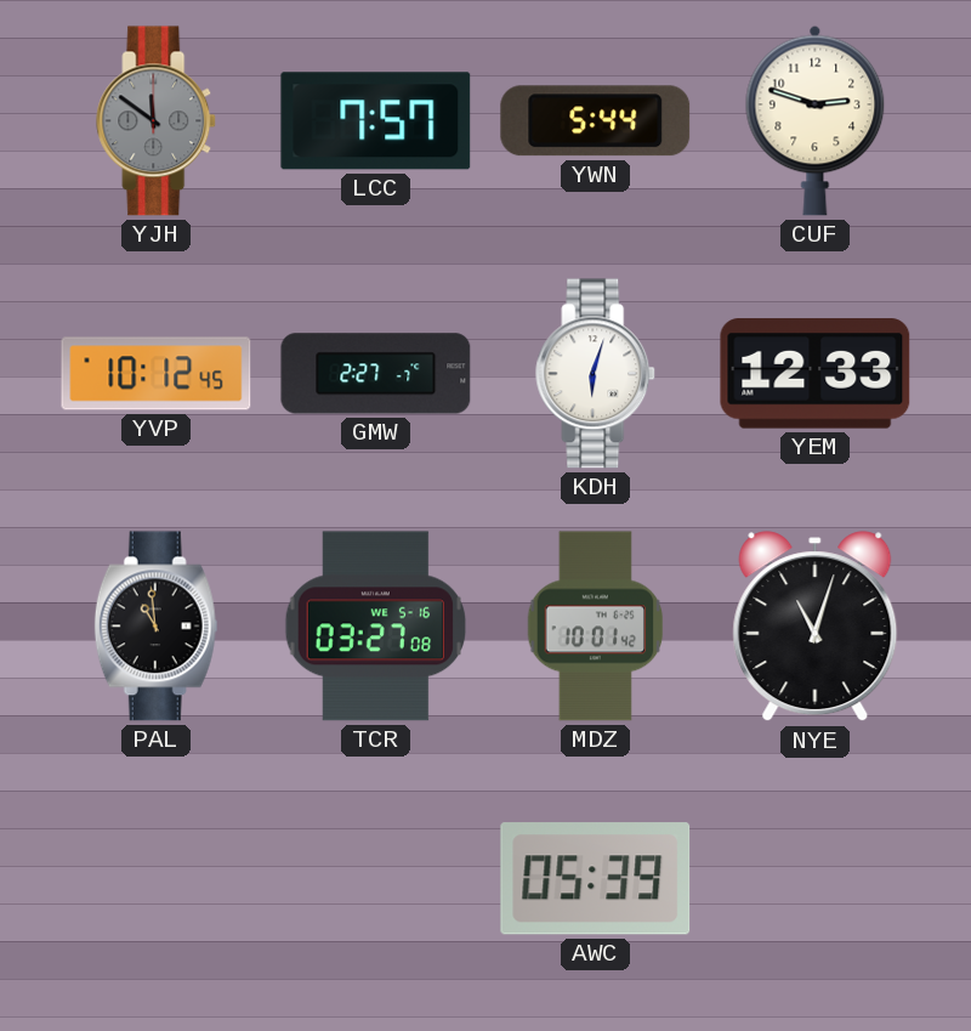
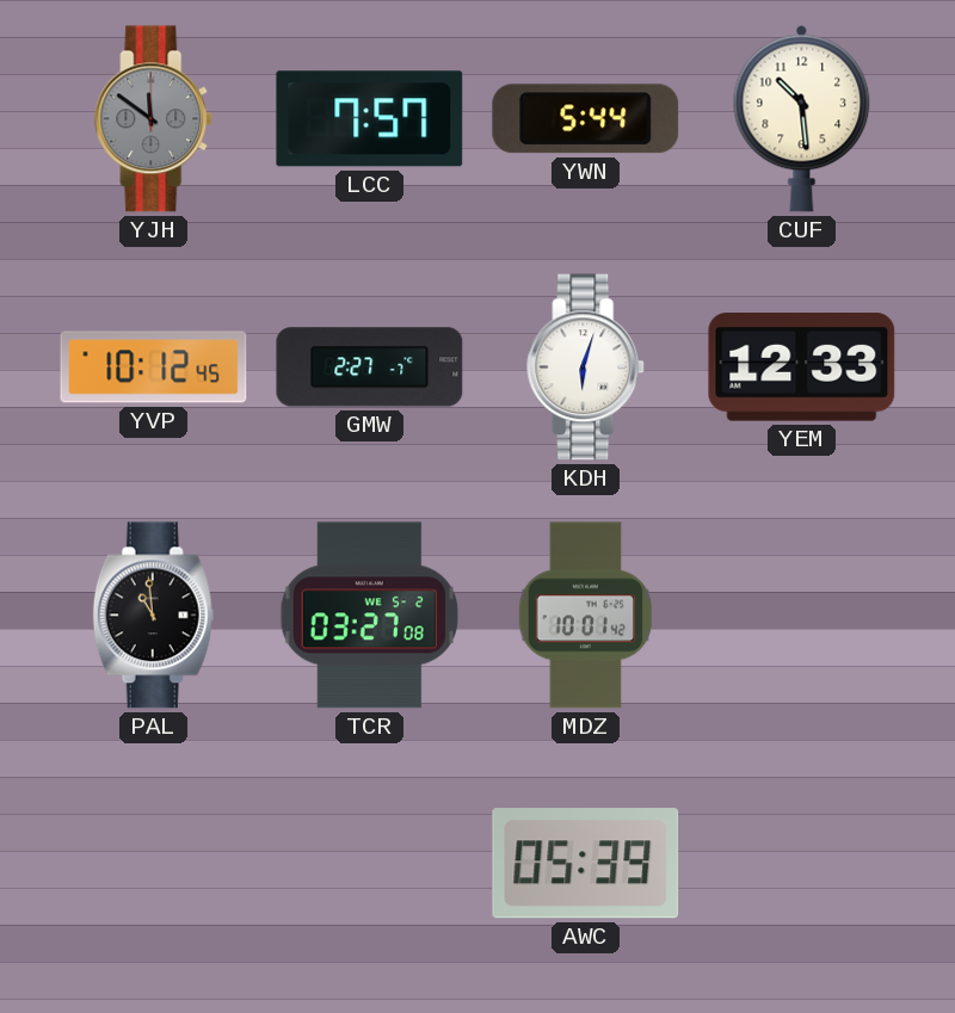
CUF: 2:48 -> 10:29
TCR date: WE 5-16 -> WE 5-2
NYE: 11:03 -> none
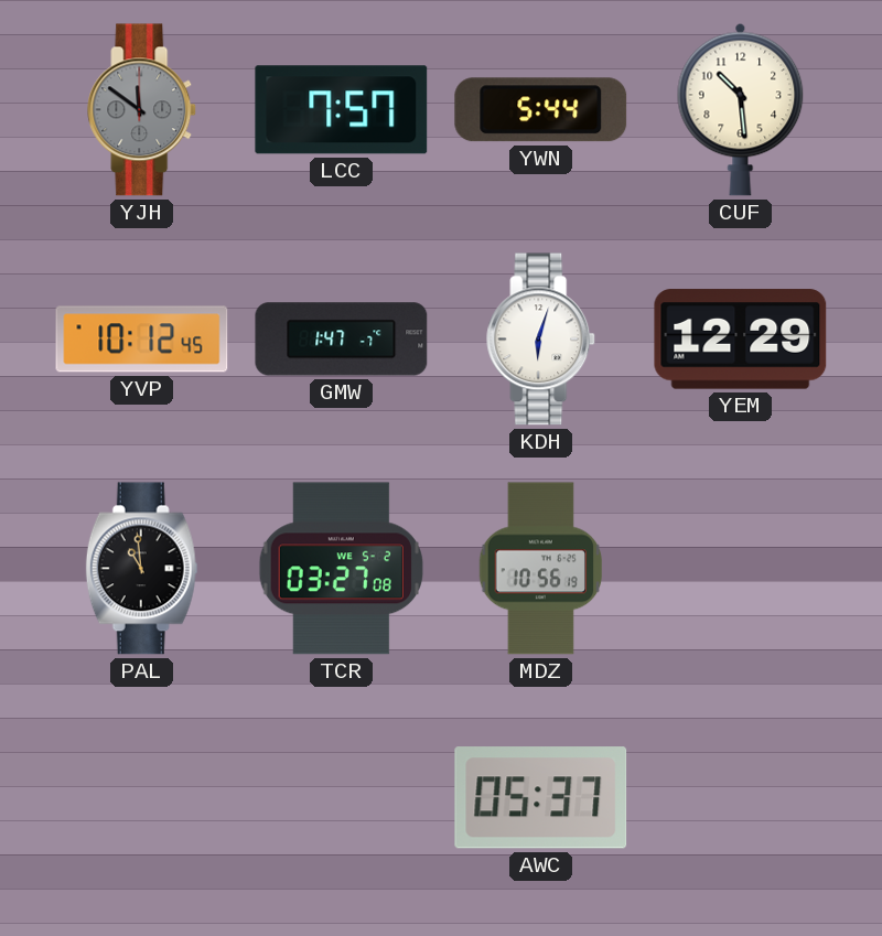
GMW: 2:27 -> 1:47
YEM: 12:33 -> 12:29
MDZ: 10:01 -> 10:56
AWC: 05:39 -> 05:37
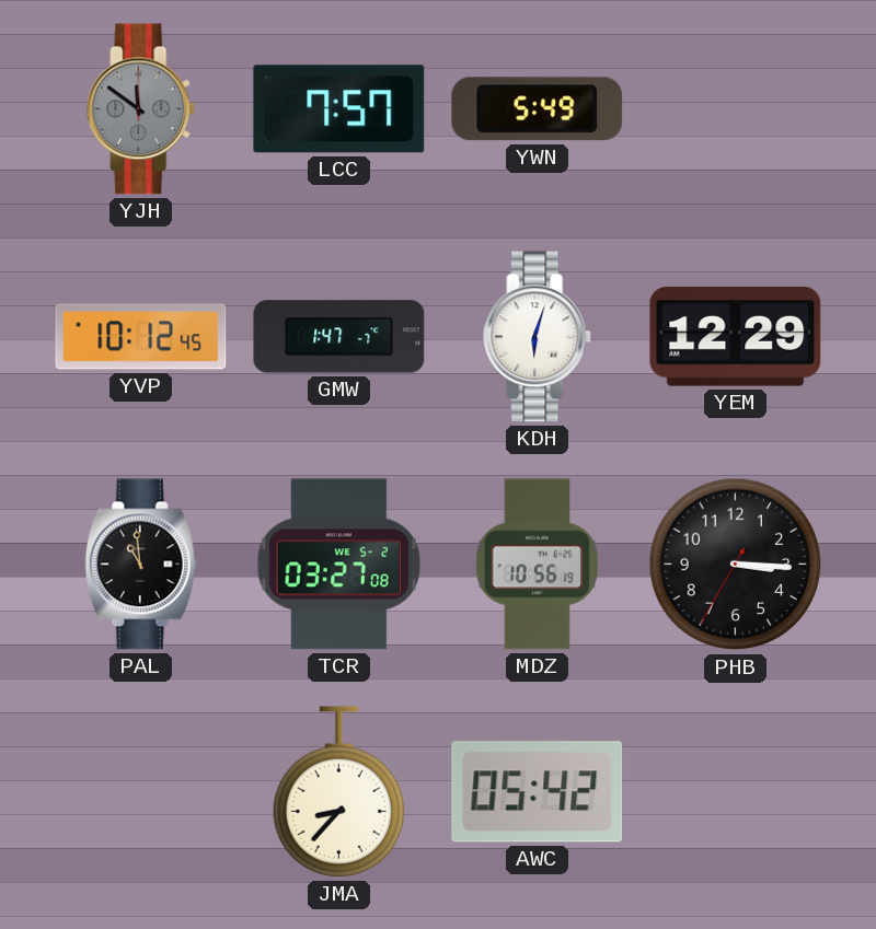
YWN: 5:44 -> 5:49
CUF: 10:29 -> none
PHB: none -> 3:15
JMA: none -> 8:37
AWC: 05:37 -> 05:42
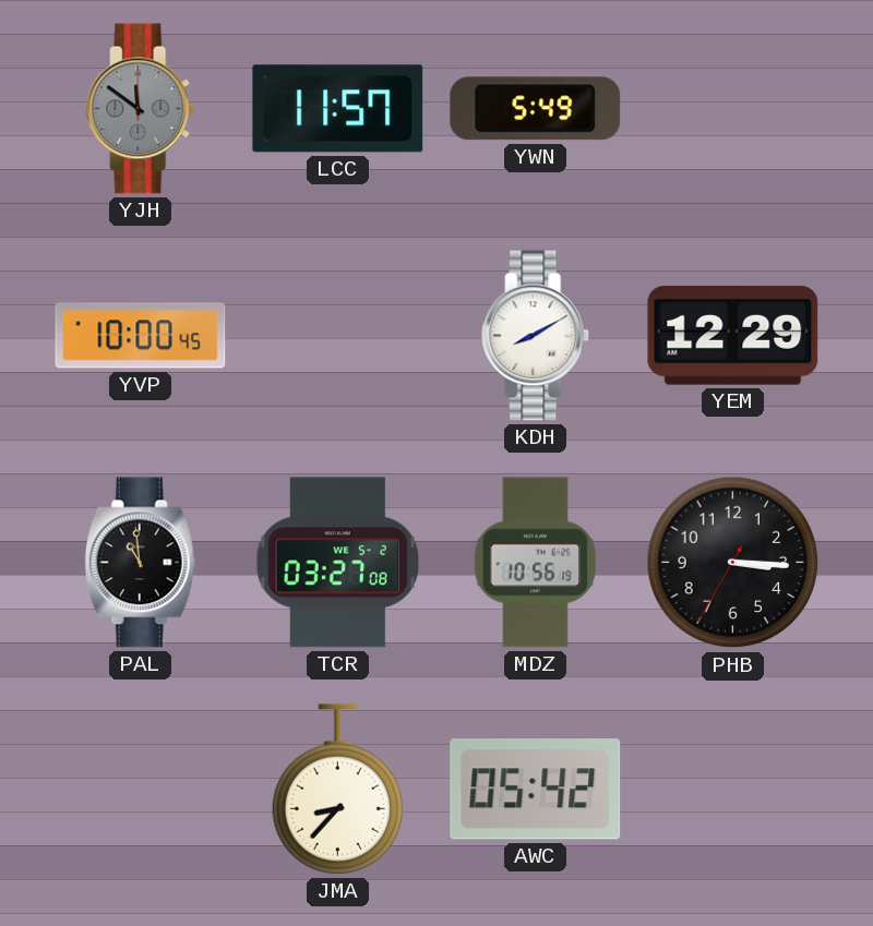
LCC: 7:57 -> 11:57
YVP: 10:12 -> 10:00
GMW: 1:47 -> none
KDH: 6:03 -> 8:10
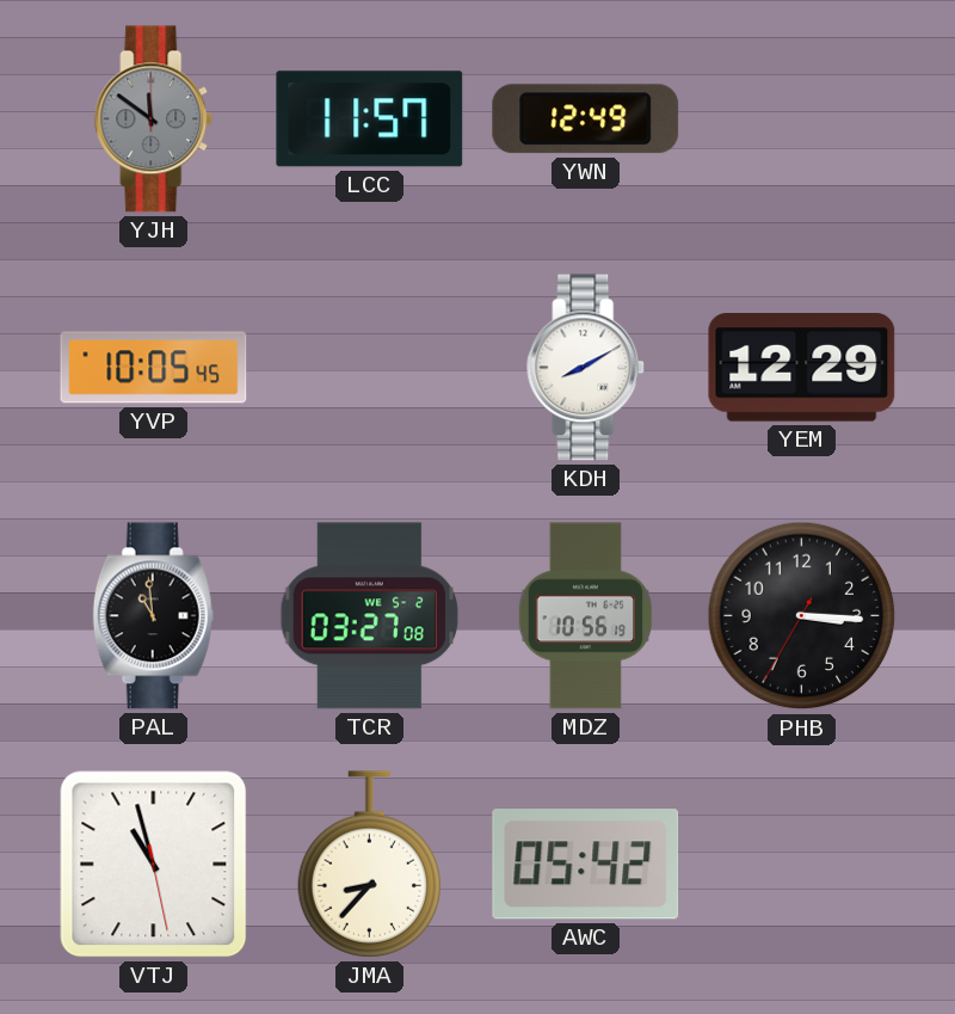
YWN: 5:49 -> 12:49
YVP: 10:00 -> 10:05
VTJ: none -> 10:57
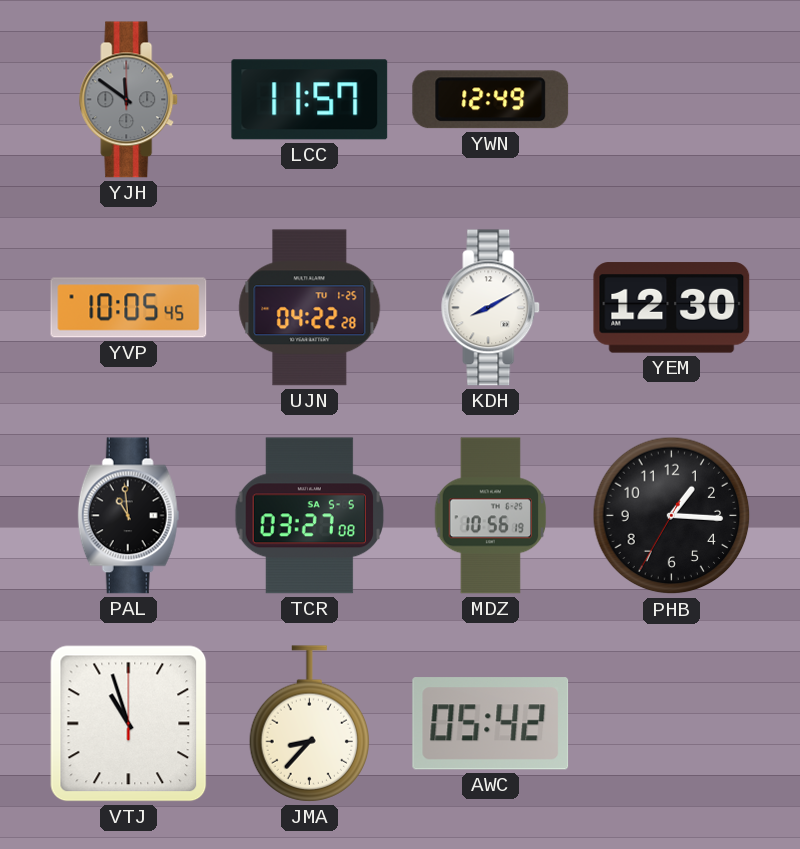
UJN: none -> 04:22
YEM: 12:29 -> 12:30
TCR date: WE 5-2 -> SA 5-5
PHB: 3:15 -> 1:15
VTJ: 10:57:28 -> 10:57:00
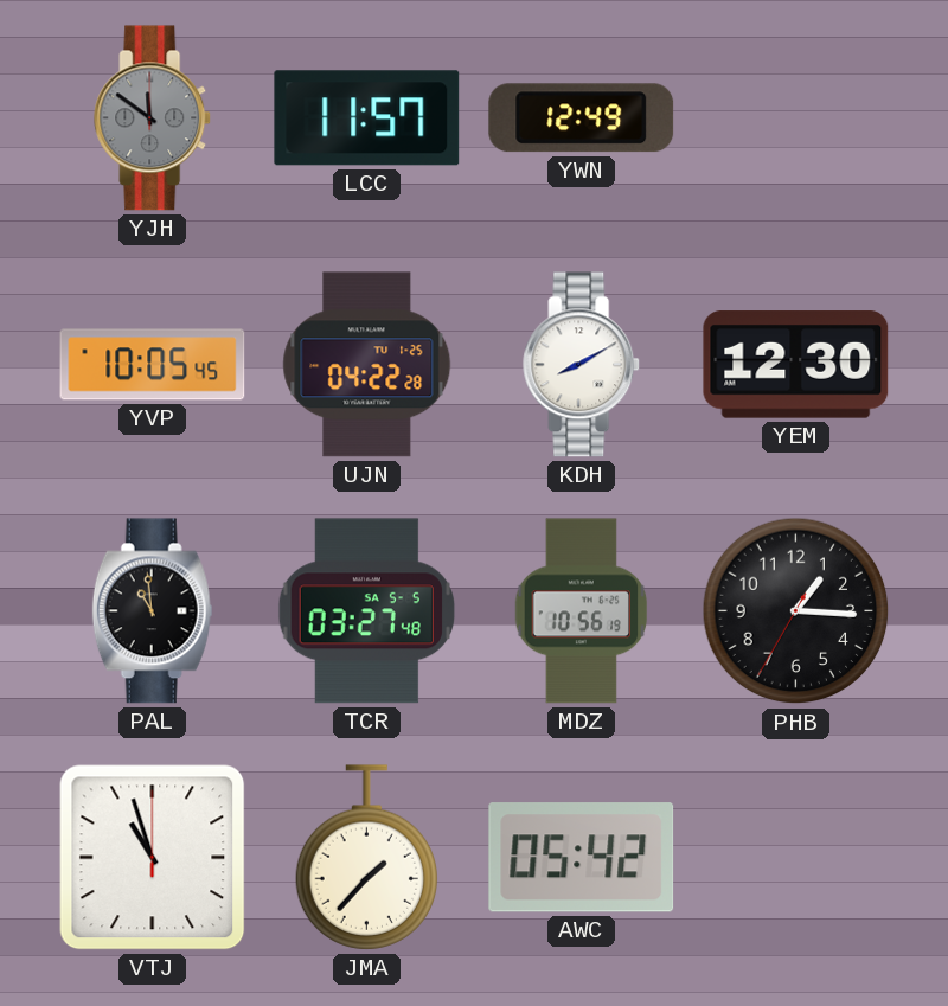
TCR: 03:27:08 -> 03:27:48
JMA: 8:37 -> 1:37
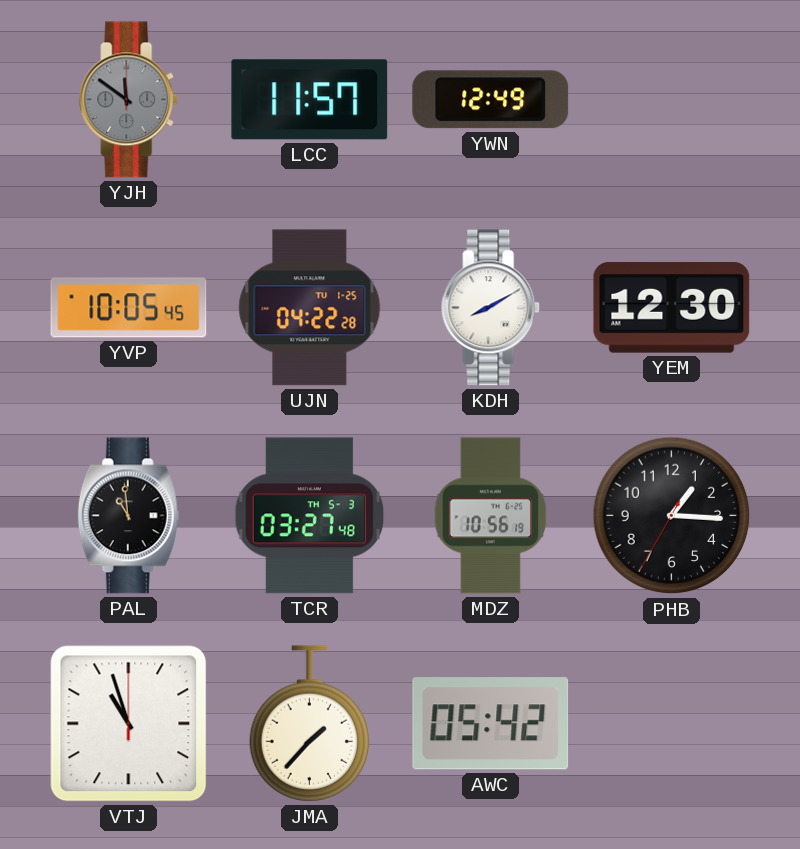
TCR date: SA 5-5 -> TH 5-3
